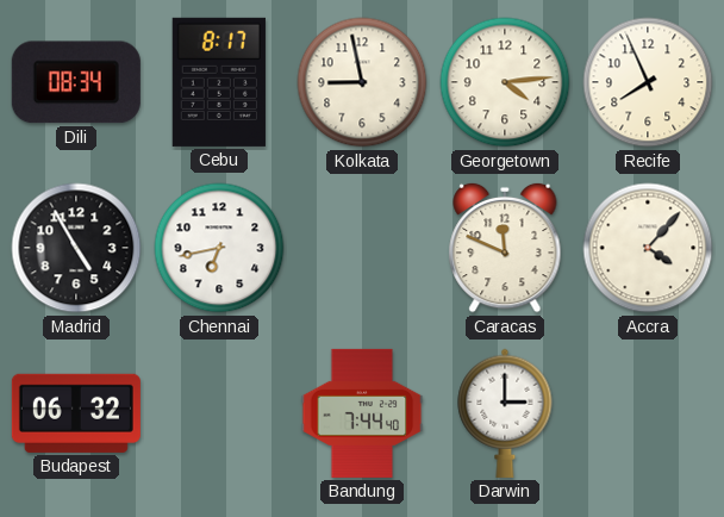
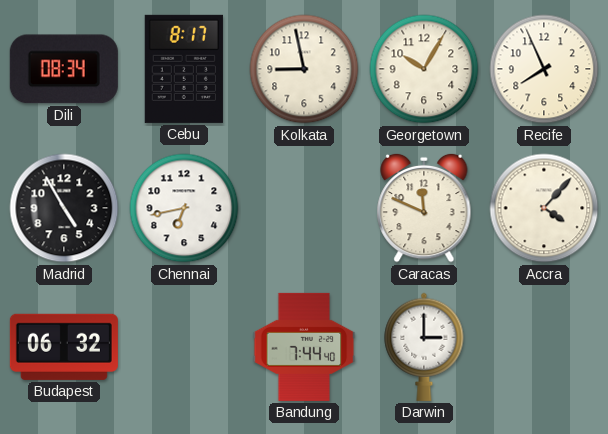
Georgetown: 4:14 -> 10:05
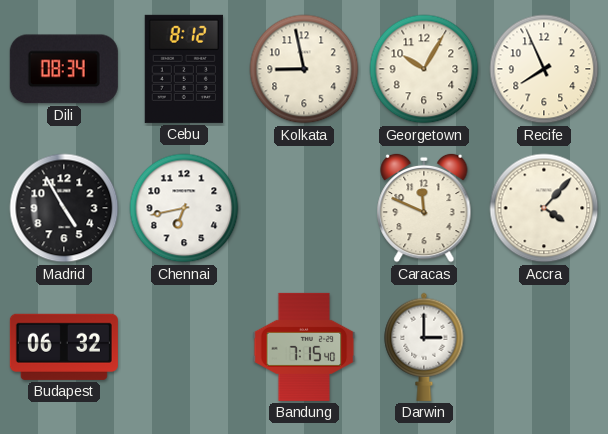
Cebu: 8:17 -> 8:12
Bandung: 7:44 -> 7:15
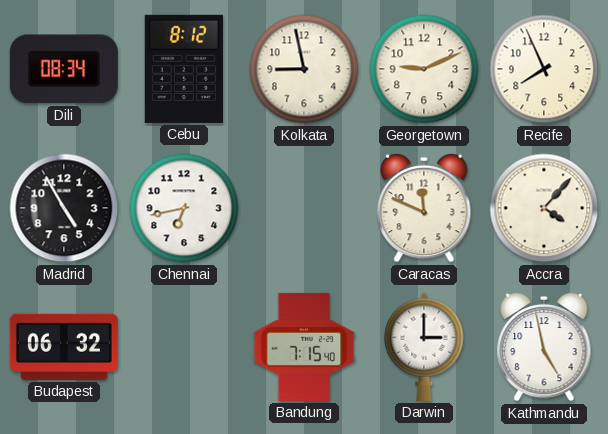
Georgetown: 10:05 -> 9:11
Kathmandu: none -> 4:58
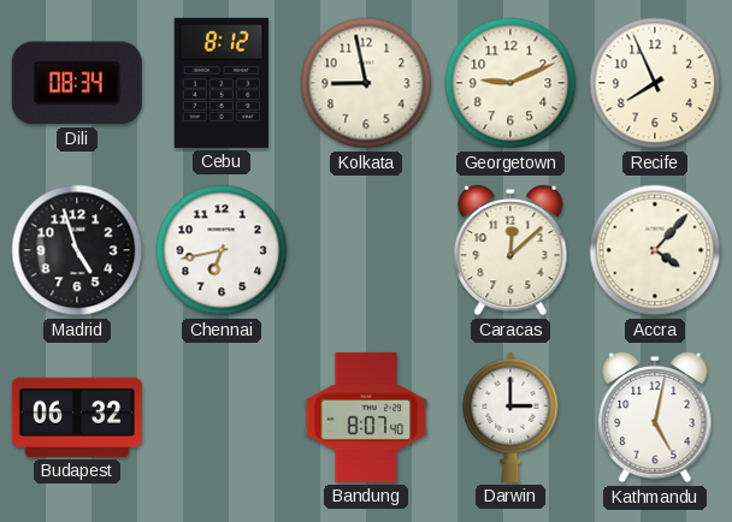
Madrid: 4:55 -> 4:57
Caracas: 11:49 -> 12:08
Bandung: 7:15 -> 8:07
Kathmandu: 4:58 -> 5:02
